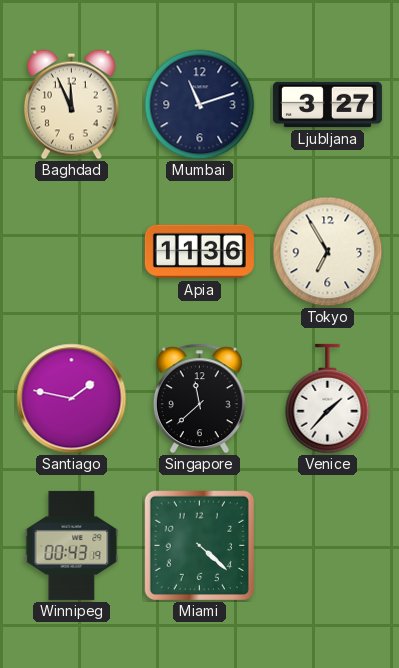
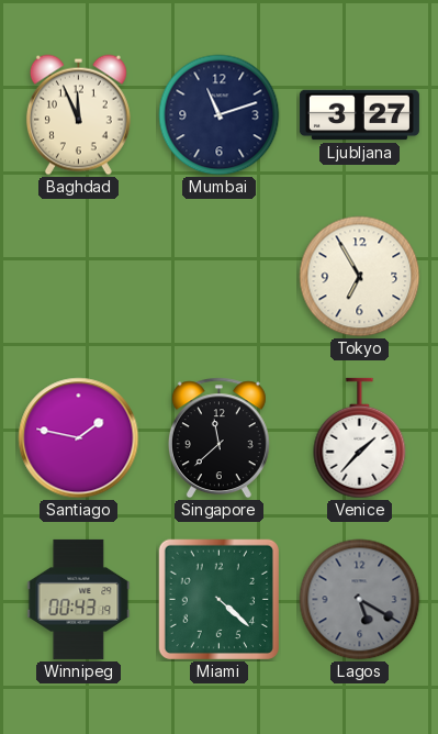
Apia: 11:36 -> none
Lagos: none -> 5:20
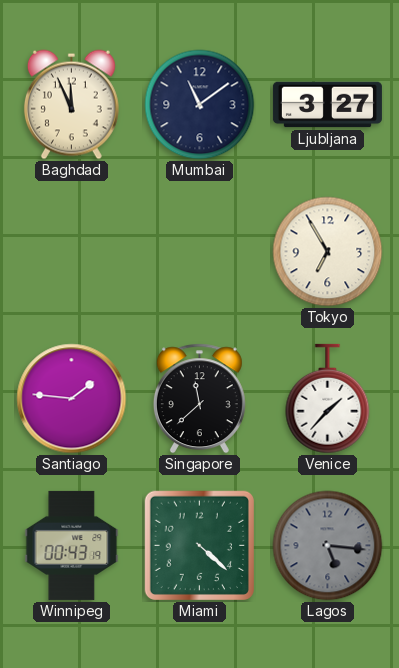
Mumbai: 11:12 -> 11:09
Santiago: 1:47 -> 1:46
Lagos: 5:20 -> 5:16
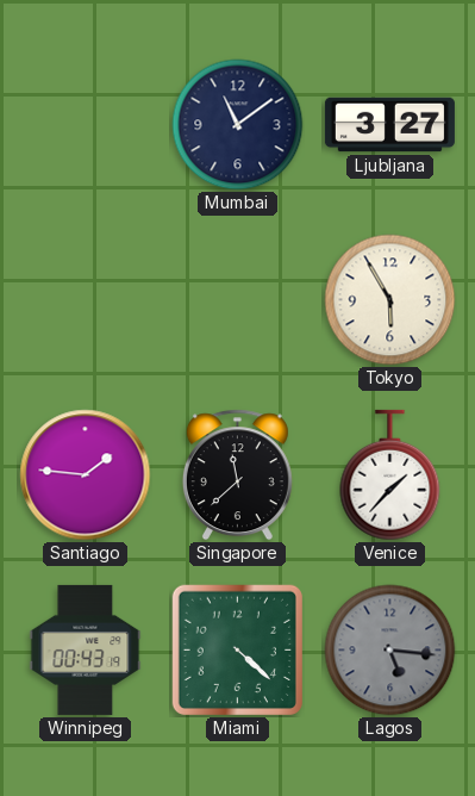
Baghdad: 11:56 -> none
Tokyo: 6:55 -> 5:55
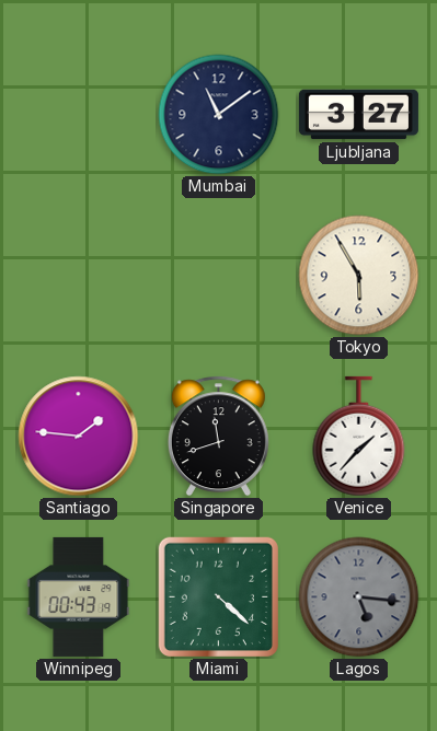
Singapore: 11:38 -> 11:42
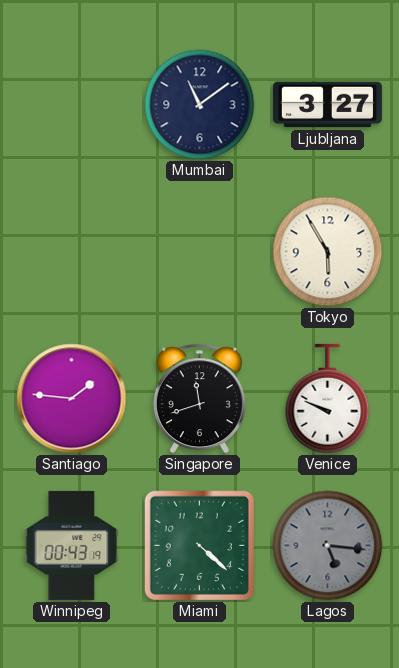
Venice: 1:37 -> 9:49
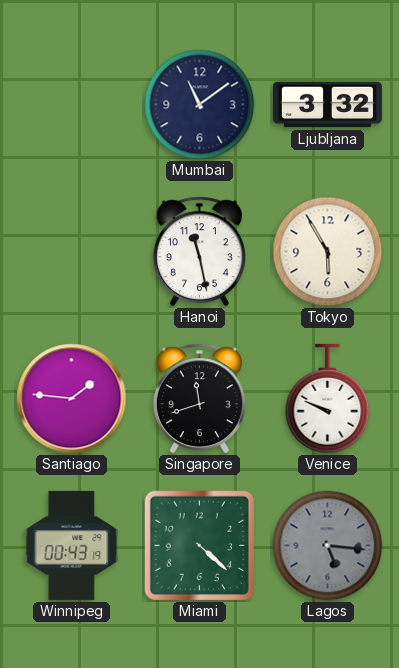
Ljubljana: 3:27 -> 3:32
Hanoi: none -> 11:28
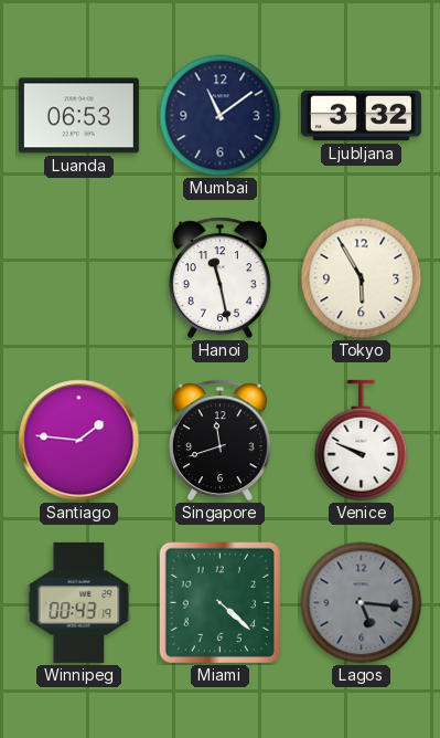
Luanda: none -> 06:53
